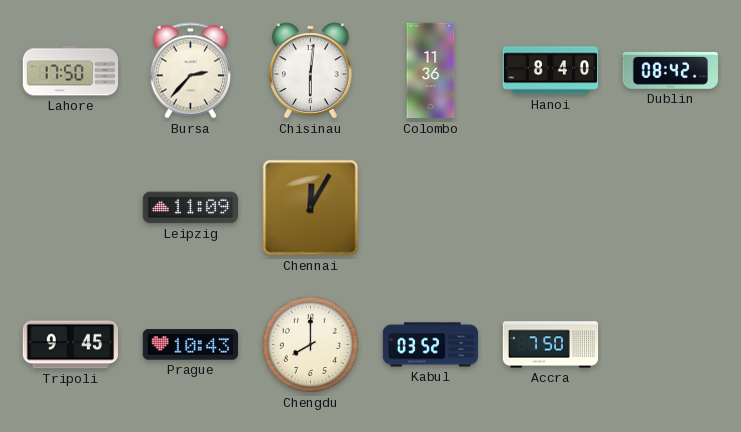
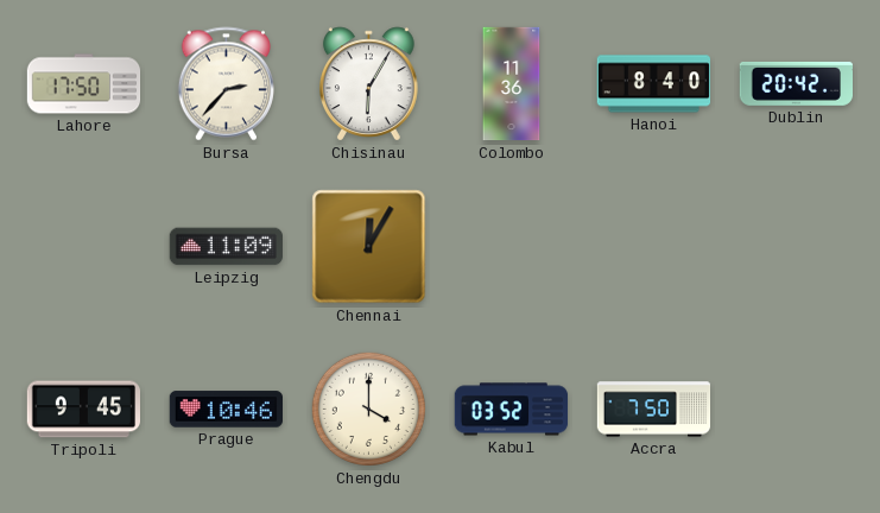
Chisinau: 6:01 -> 6:05
Dublin: 08:42 -> 20:42
Prague: 10:43 -> 10:46
Chengdu: 8:00 -> 4:00
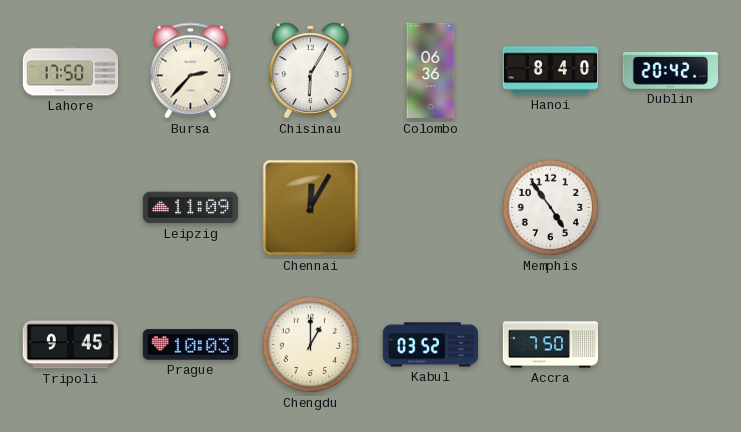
Colombo: 11:36 -> 06:36
Memphis: none -> 4:54
Prague: 10:46 -> 10:03
Chengdu: 4:00 -> 1:00
